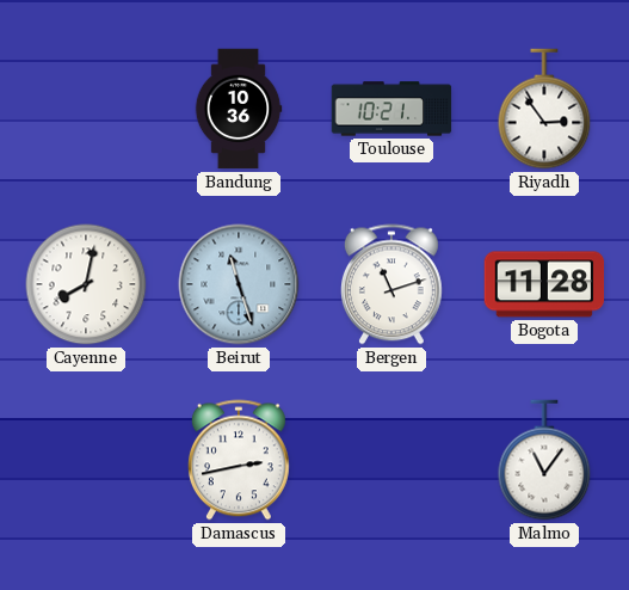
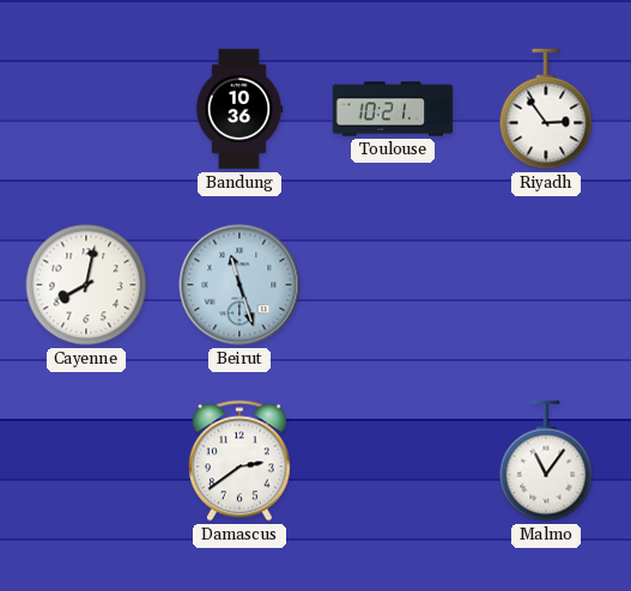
Bergen: 11:12 -> none
Bogota: 11:28 -> none
Damascus: 2:43 -> 2:39
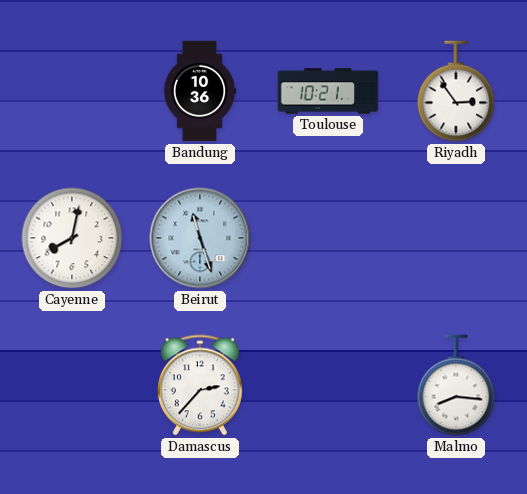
Damascus: 2:39 -> 2:37
Malmo: 11:06 -> 8:16
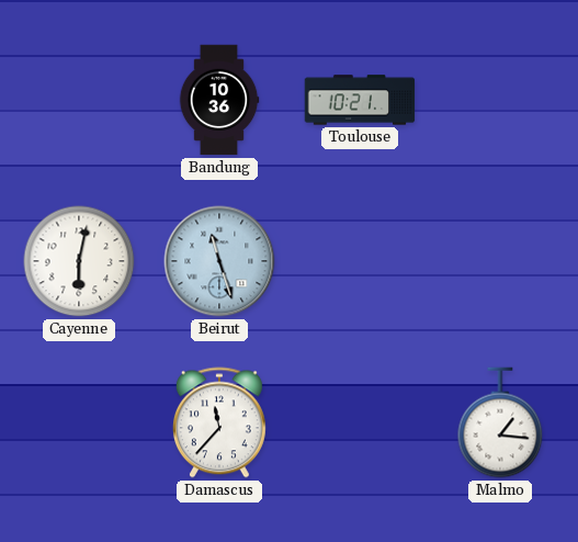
Riyadh: 2:54 -> none
Cayenne: 8:02 -> 6:02
Damascus: 2:37 -> 11:37
Malmo: 8:16 -> 1:16
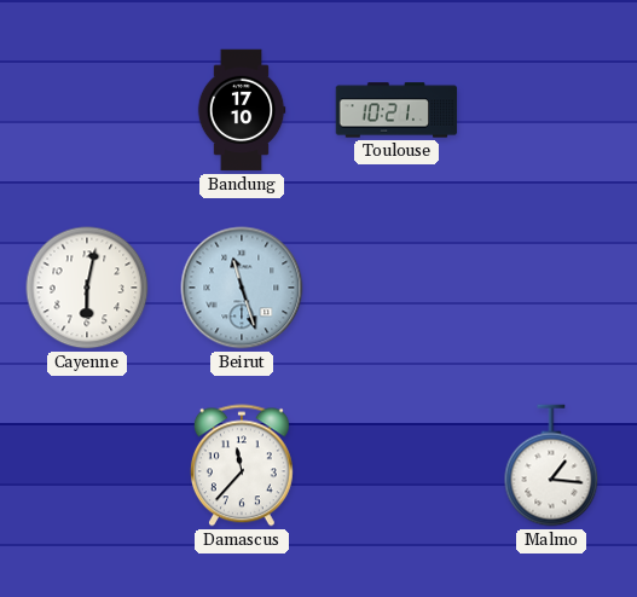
Bandung: 10:36 -> 17:10
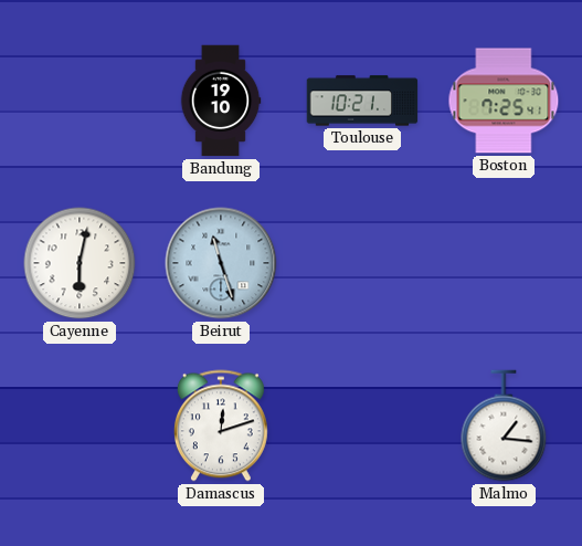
Bandung: 17:10 -> 19:10
Boston: none -> 7:25
Damascus: 11:37 -> 12:12
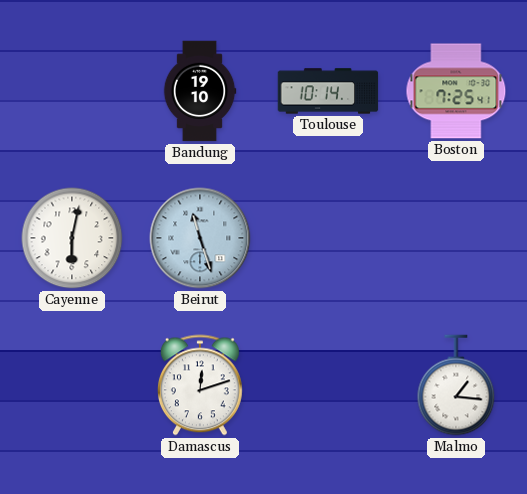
Toulouse: 10:21 -> 10:14
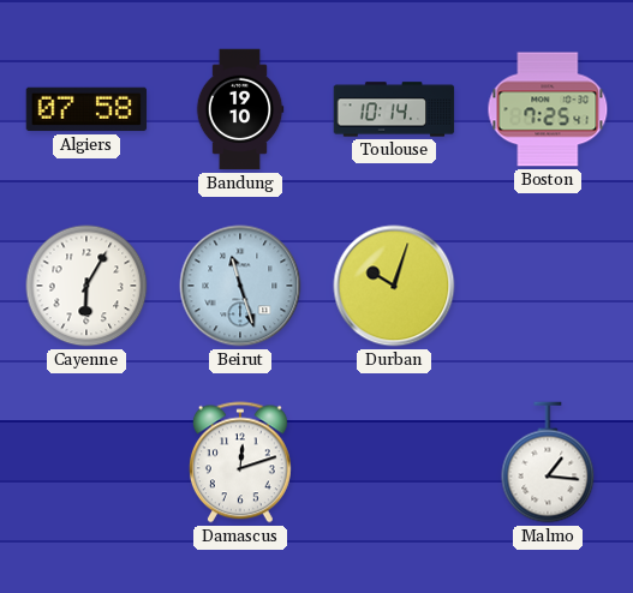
Algiers: none -> 07:58
Cayenne: 6:02 -> 6:05
Durban: none -> 10:03
